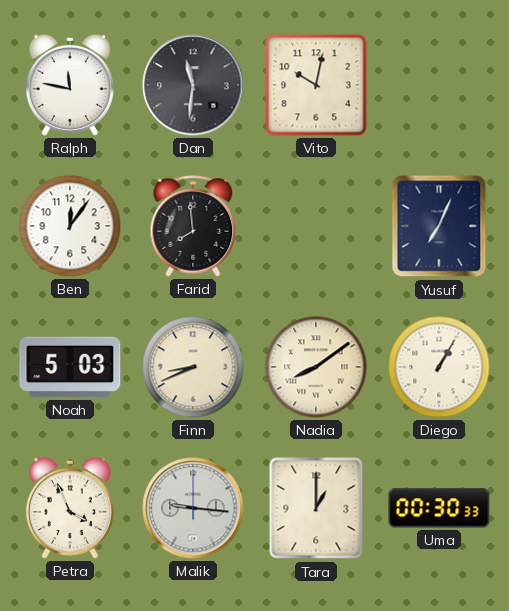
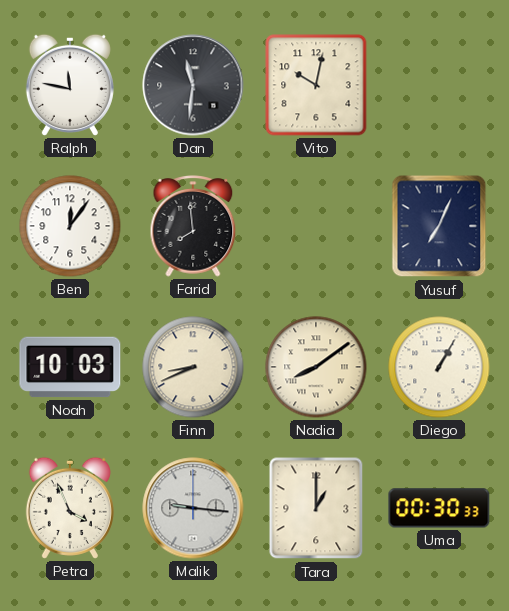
Noah: 5:03 -> 10:03
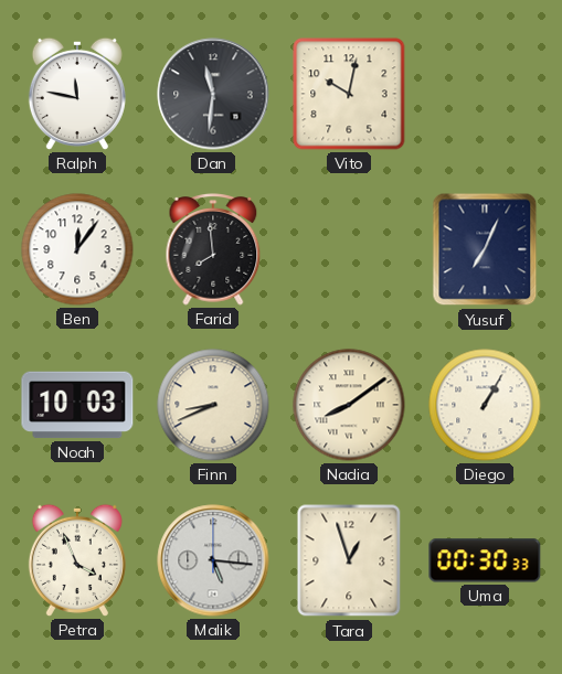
Malik: 9:16 -> 5:16
Tara: 1:00 -> 12:57
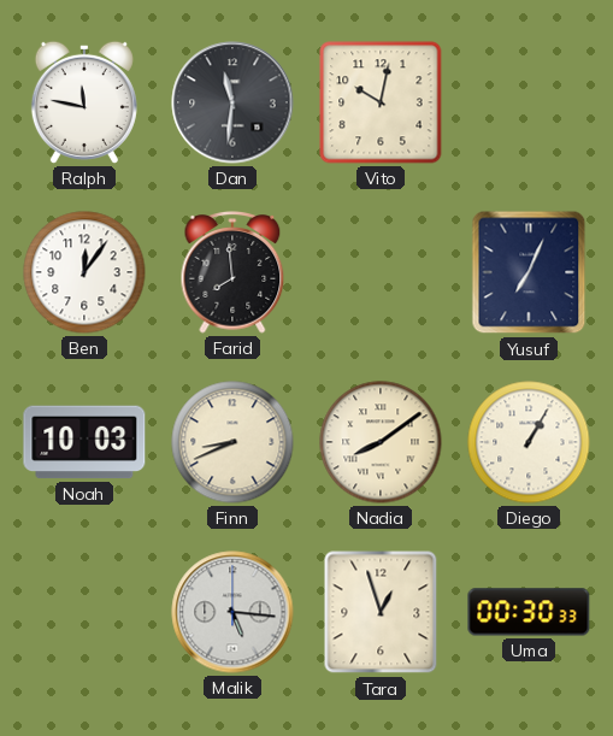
Petra: 3:56 -> none
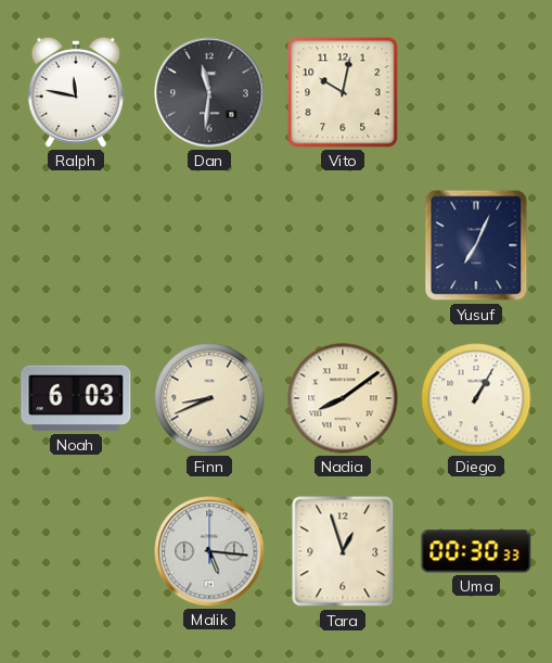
Ben: 12:06 -> none
Farid: 7:59 -> none
Noah: 10:03 -> 6:03
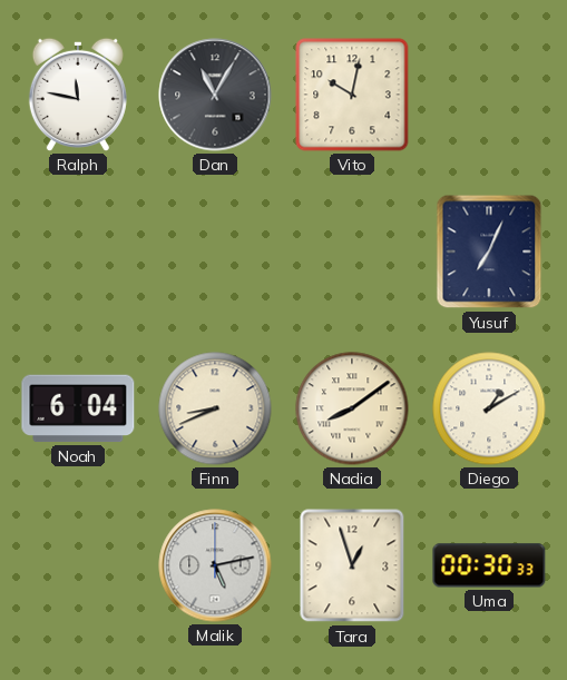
Dan: 11:31 -> 11:05
Noah: 6:03 -> 6:04
Diego: 1:05 -> 1:10
Malik: 5:16 -> 5:13
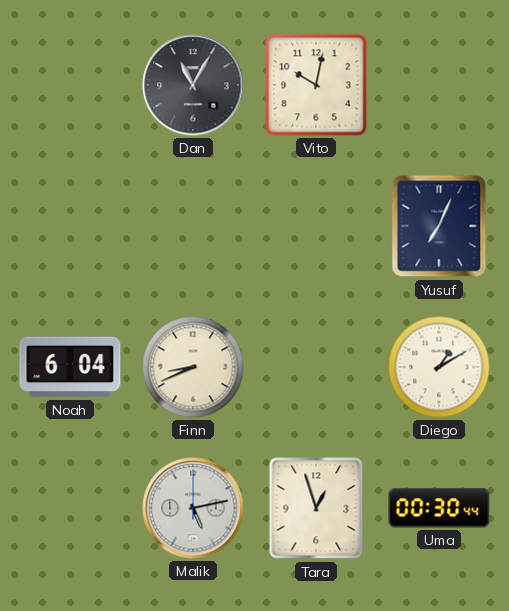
Ralph: 11:47 -> none
Nadia: 8:09 -> none
Uma: 00:30:33 -> 00:30:44
